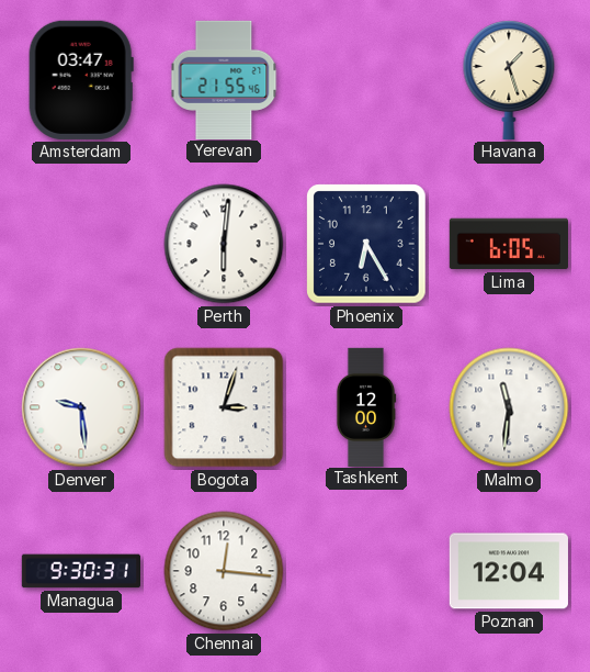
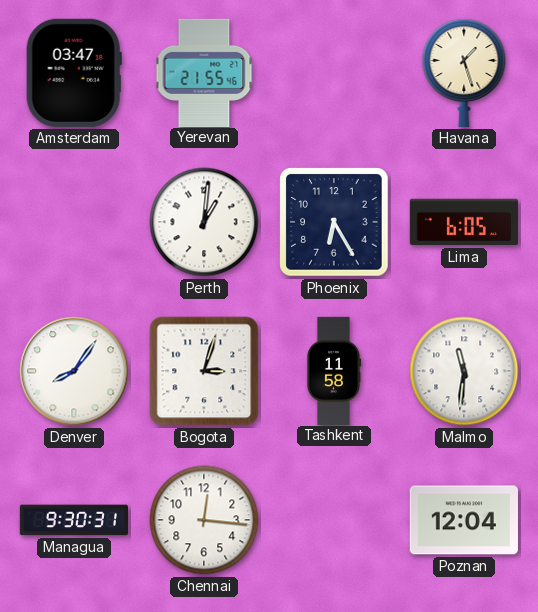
Perth: 6:01 -> 1:01
Denver: 9:29 -> 8:06
Tashkent: 12:00 -> 11:58
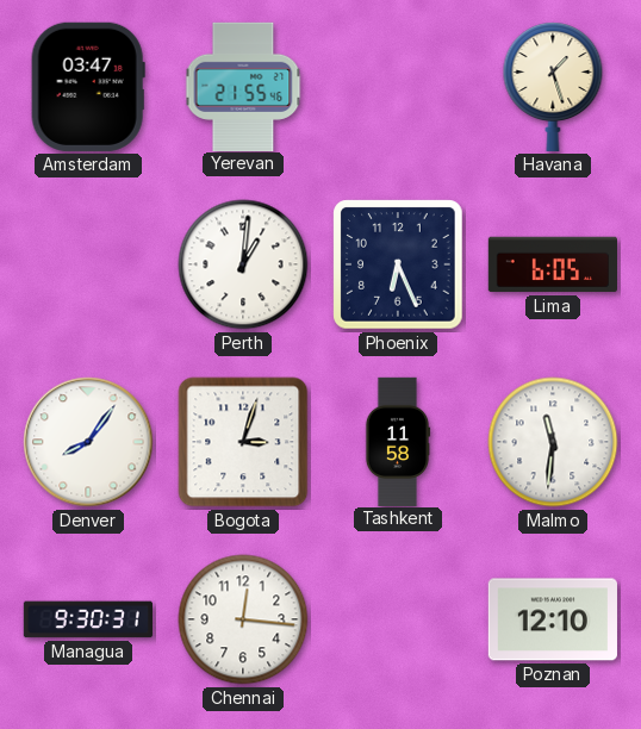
Phoenix: 6:25 -> 6:26
Poznan: 12:04 -> 12:10
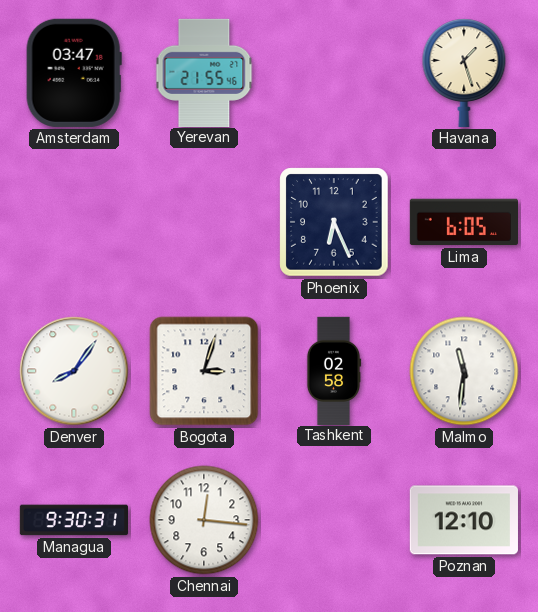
Perth: 1:01 -> none
Tashkent: 11:58 -> 02:58
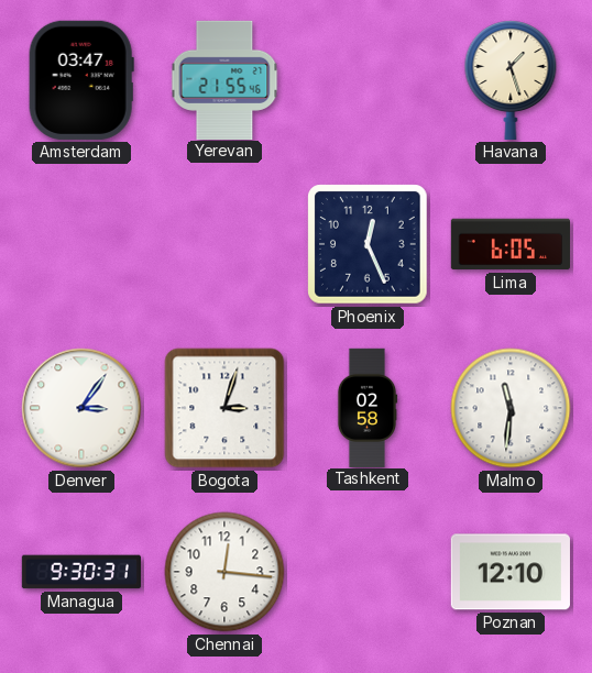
Phoenix: 6:26 -> 12:26
Denver: 8:06 -> 3:06
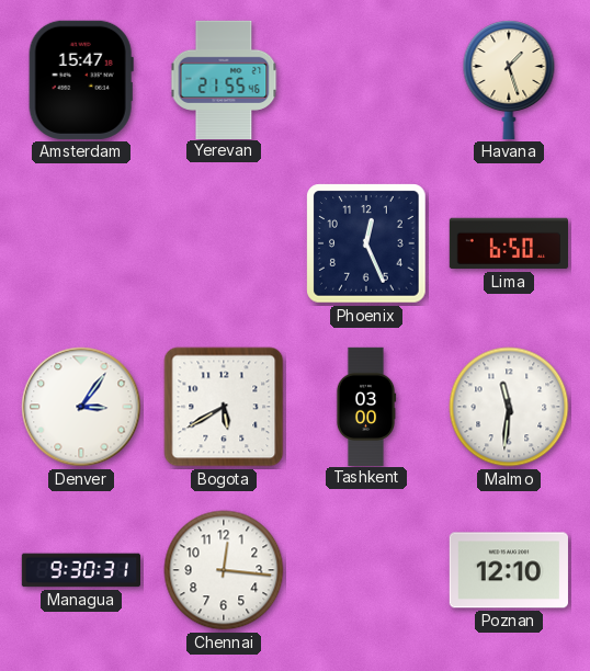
Amsterdam: 03:47 -> 15:47
Lima: 6:05 -> 6:50
Bogota: 3:03 -> 5:40
Tashkent: 02:58 -> 03:00
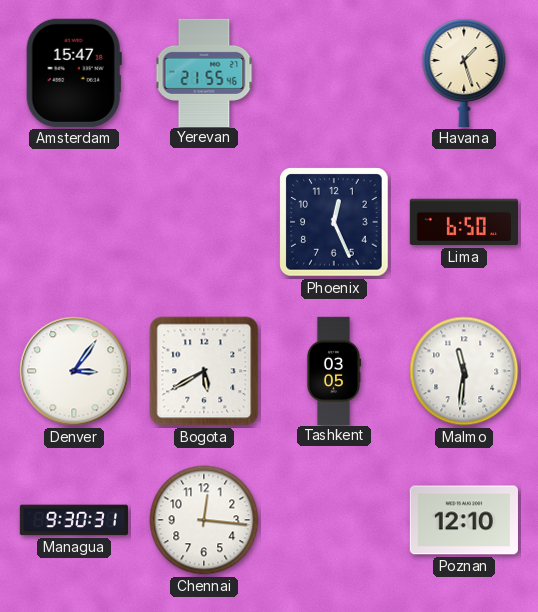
Tashkent: 03:00 -> 03:05
